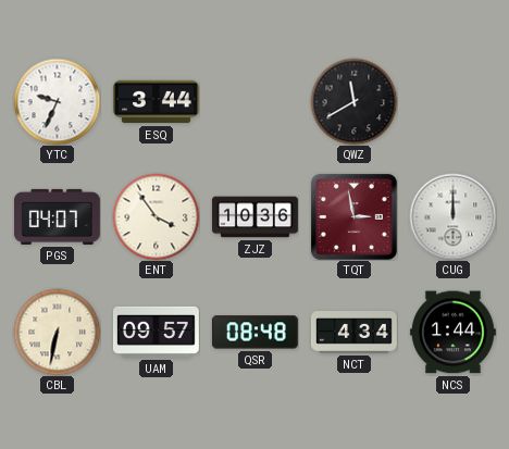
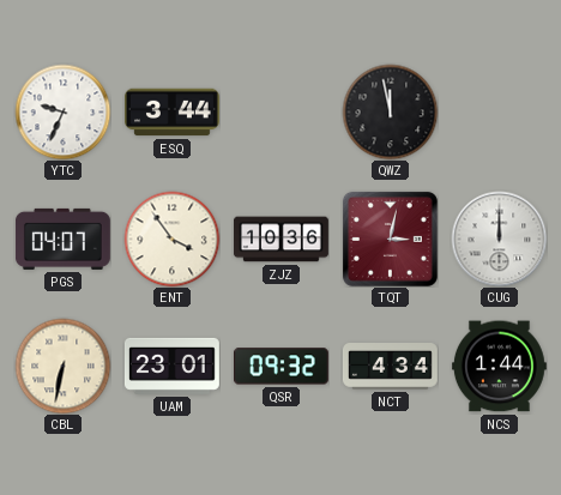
QWZ: 11:40 -> 11:58
TQT: 2:58 -> 3:02
UAM: 09:57 -> 23:01
QSR: 08:48 -> 09:32
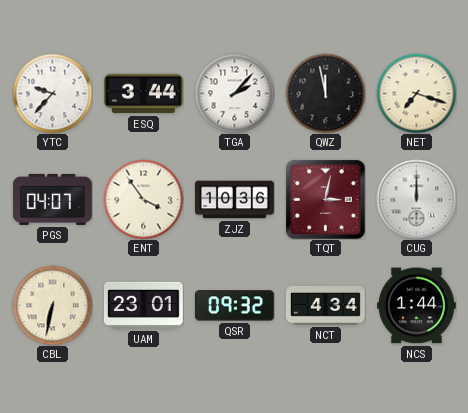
YTC: 9:34 -> 9:37
TGA: none -> 2:07
NET: none -> 7:18
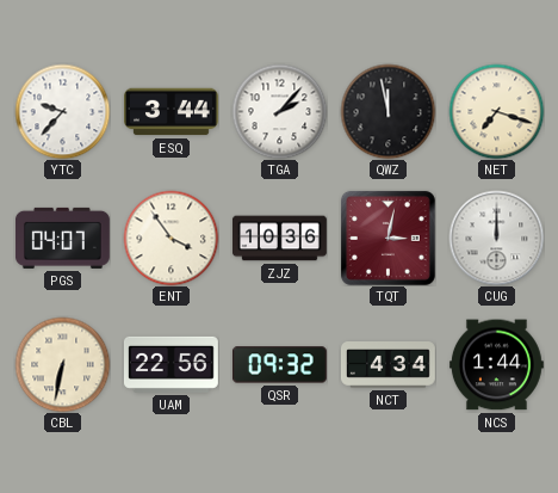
UAM: 23:01 -> 22:56
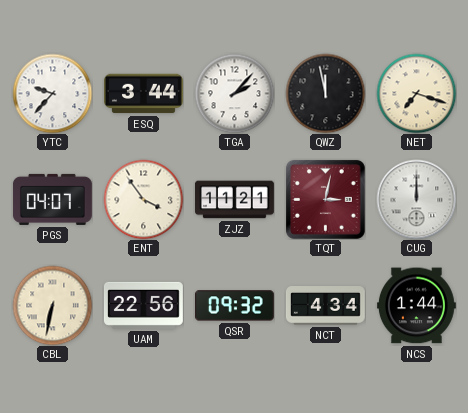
ZJZ: 10:36 -> 11:21
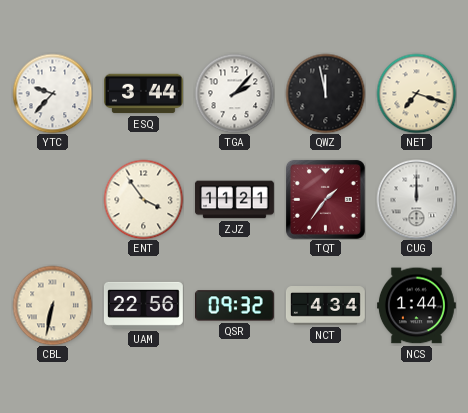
PGS: 04:07 -> none
TQT: 3:02 -> 1:36
